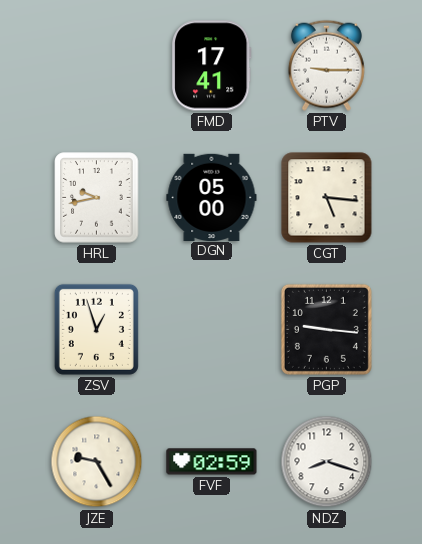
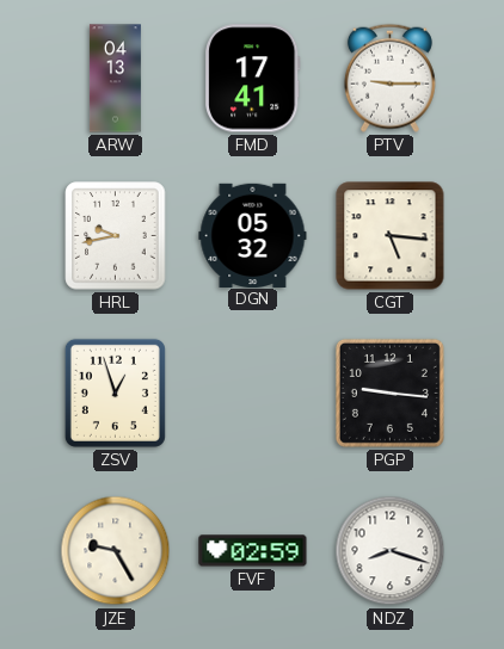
ARW: none -> 04:13
DGN: 05:00 -> 05:32
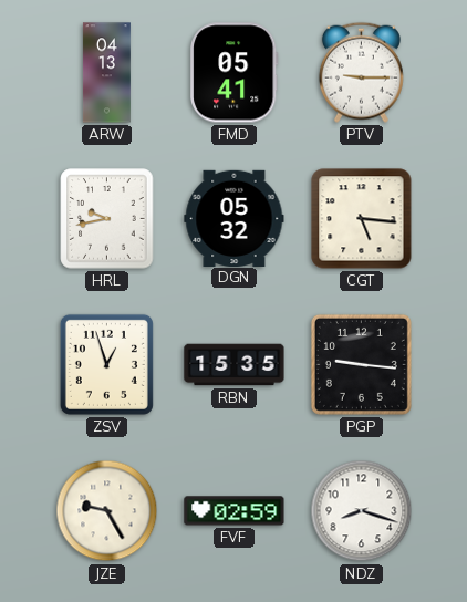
FMD: 17:41 -> 05:41
RBN: none -> 15:35
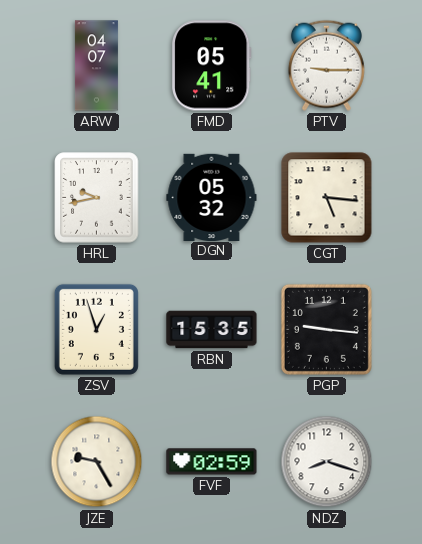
ARW: 04:13 -> 04:07
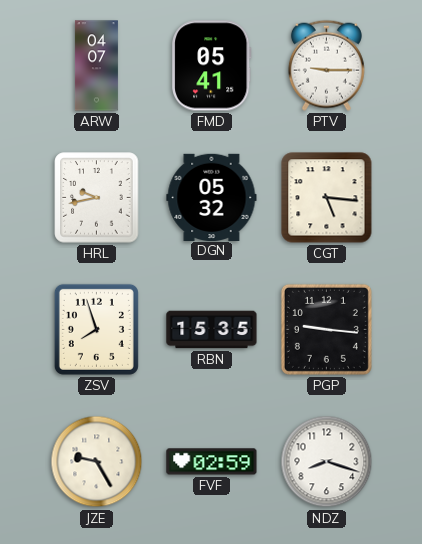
ZSV: 12:57 -> 7:57
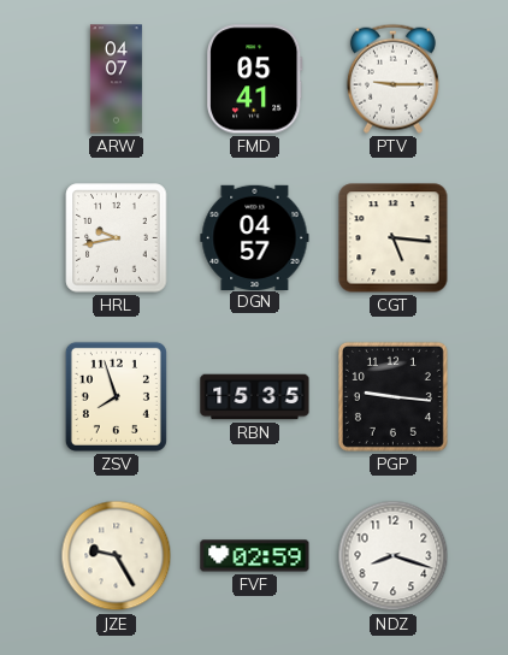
DGN: 05:32 -> 04:57
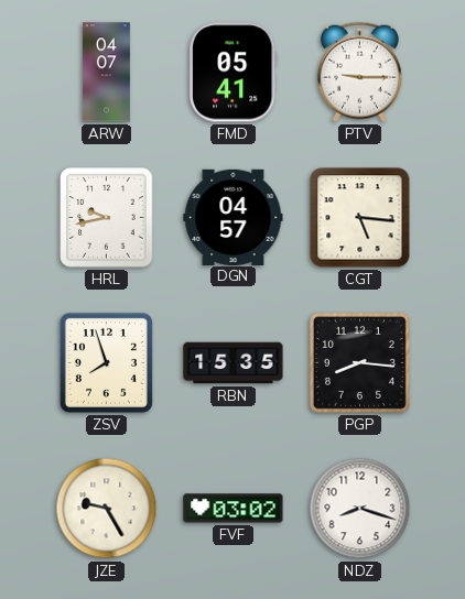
PGP: 9:16 -> 8:16
FVF: 02:59 -> 03:02
